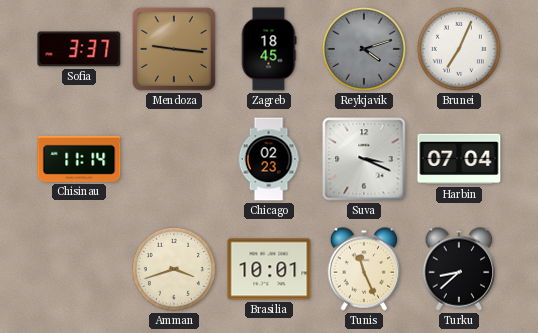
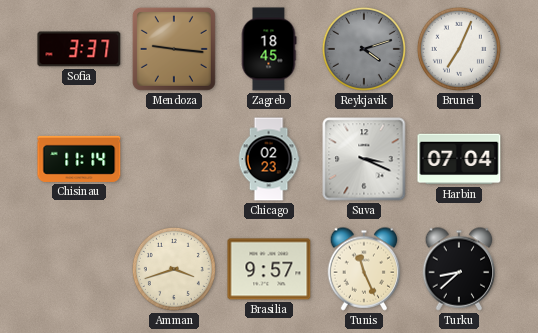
Brasilia: 10:01 -> 9:57
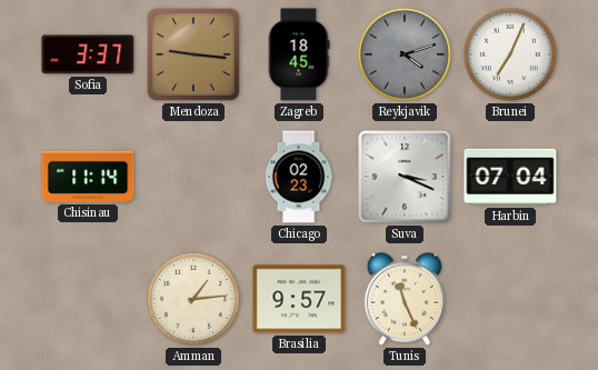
Amman: 3:42 -> 1:14
Turku: 8:38 -> none
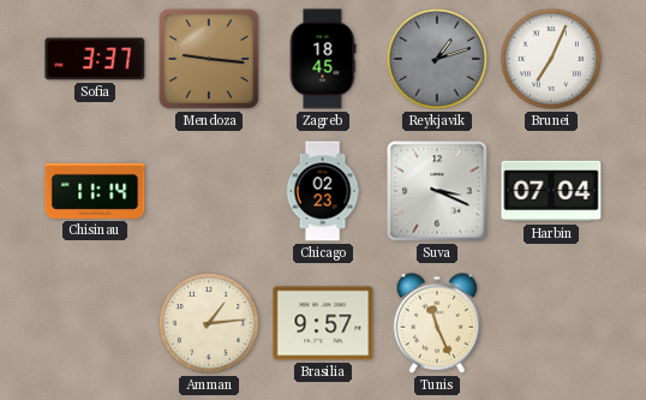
Reykjavik: 4:12 -> 1:12
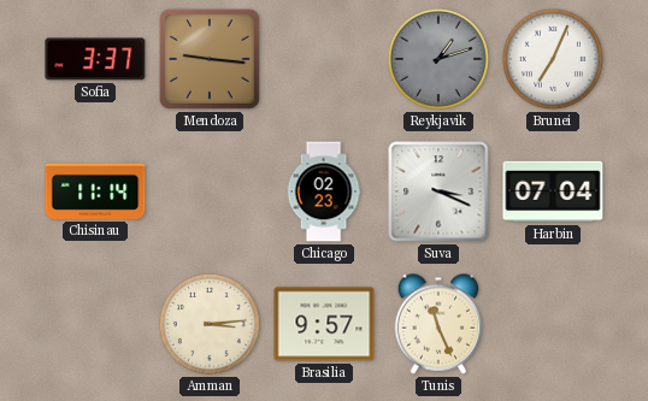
Zagreb: 18:45 -> none
Amman: 1:14 -> 3:14
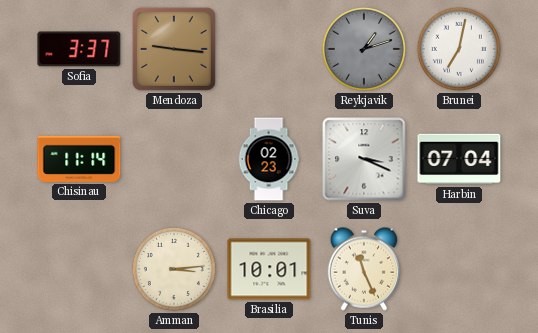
Brunei: 7:04 -> 7:02
Brasilia: 9:57 -> 10:01
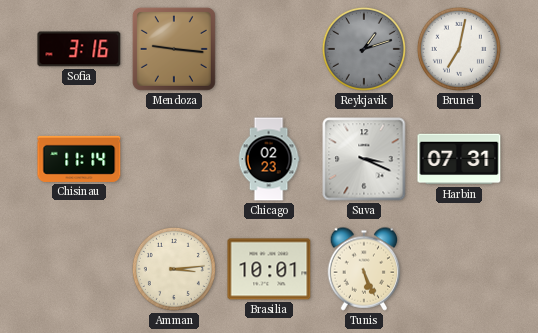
Sofia: 3:37 -> 3:16
Harbin: 07:04 -> 07:31
Tunis: 11:26 -> 5:26
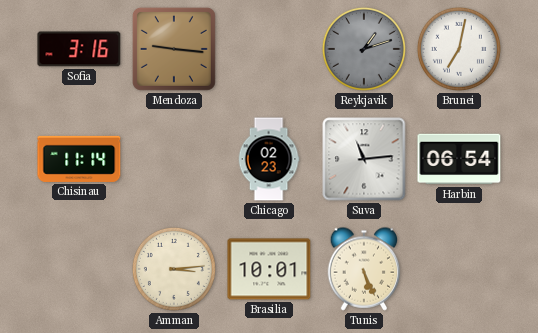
Suva: 3:19 -> 11:14
Harbin: 07:31 -> 06:54
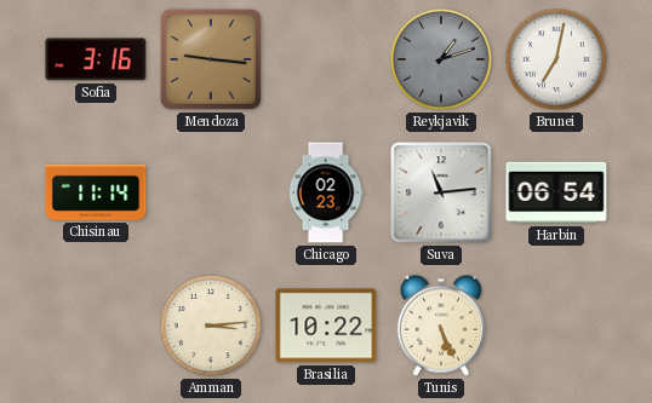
Brasilia: 10:01 -> 10:22
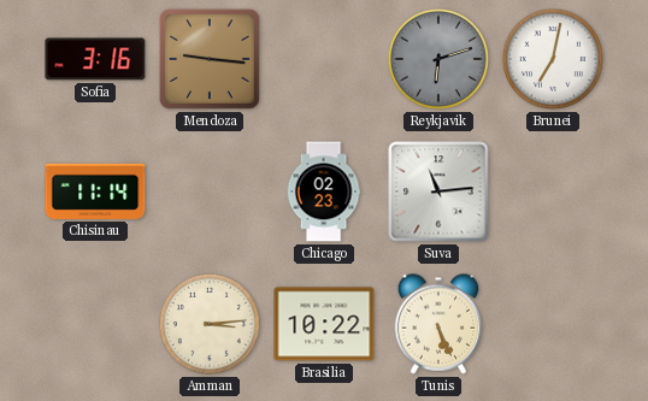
Reykjavik: 1:12 -> 6:12
Harbin: 06:54 -> none
